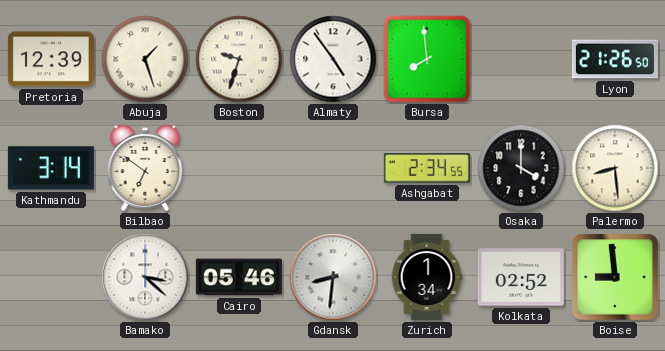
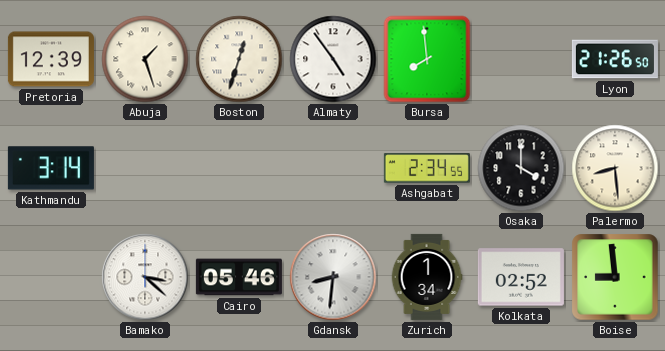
Boston: 9:33 -> 12:33
Bilbao: 6:51 -> none
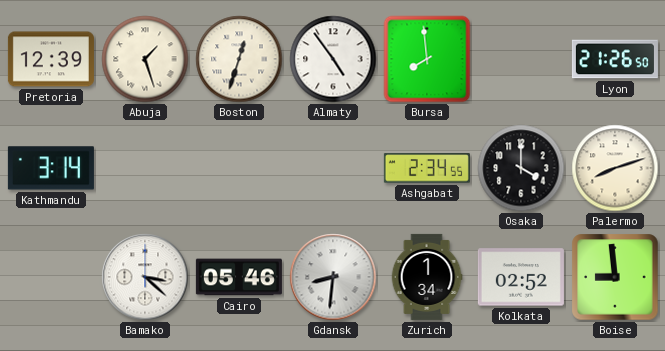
Palermo: 8:29 -> 8:12
